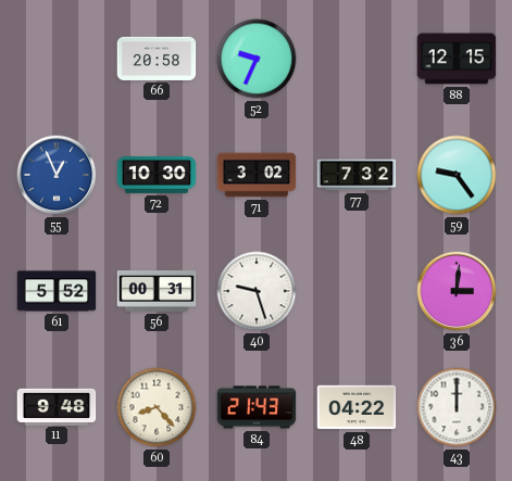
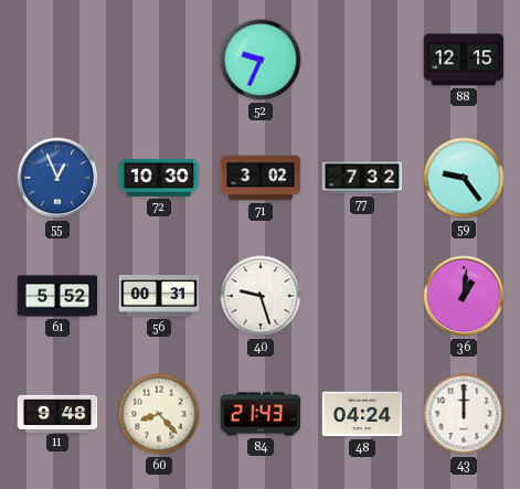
66: 20:58 -> none
36: 3:01 -> 1:01
48: 04:22 -> 04:24
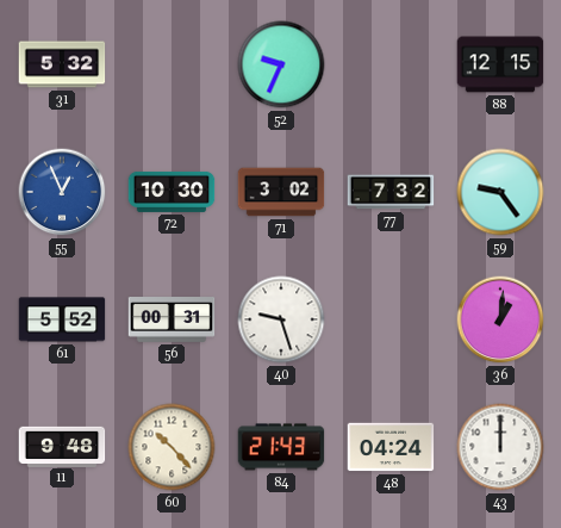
31: none -> 5:32
60: 8:23 -> 10:23
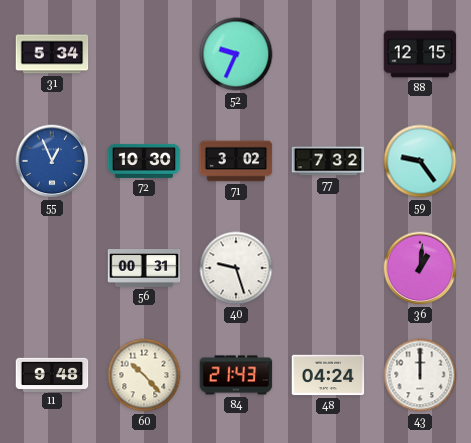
31: 5:32 -> 5:34
61: 5:52 -> none
